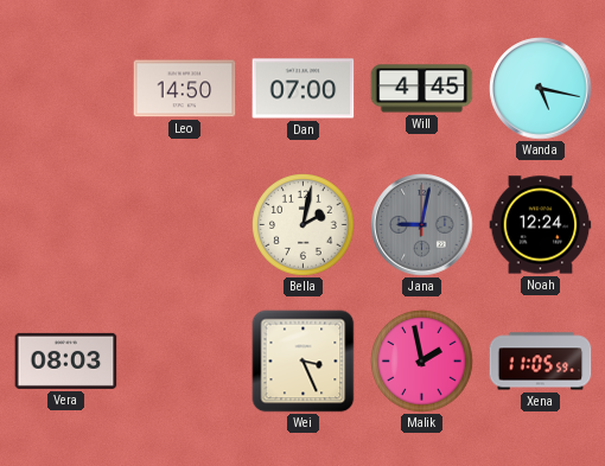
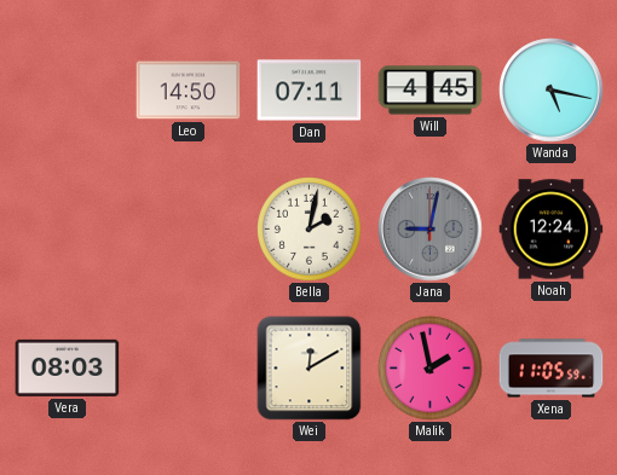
Dan: 07:00 -> 07:11
Wei: 3:26 -> 12:10
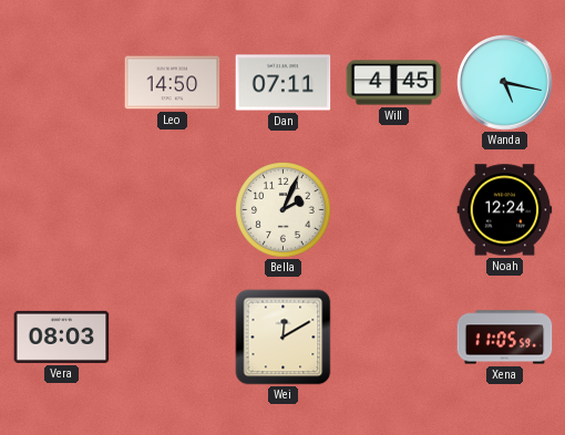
Bella: 2:02 -> 2:04
Jana: 9:02 -> none
Malik: 1:58 -> none
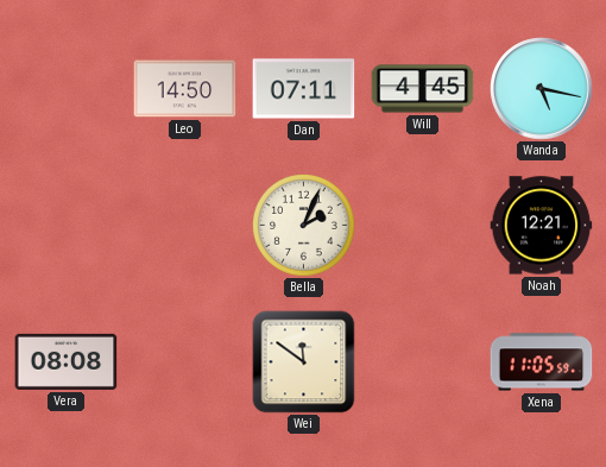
Noah: 12:24 -> 12:21
Vera: 08:03 -> 08:08
Wei: 12:10 -> 11:51
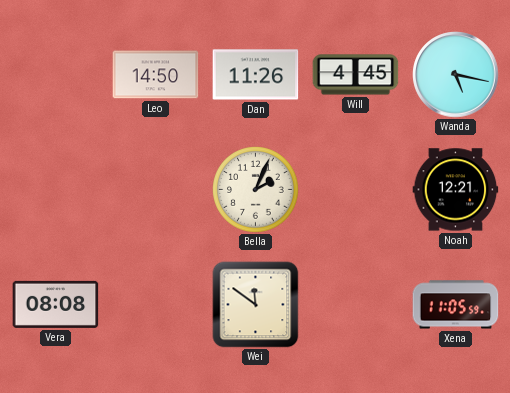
Dan: 07:11 -> 11:26
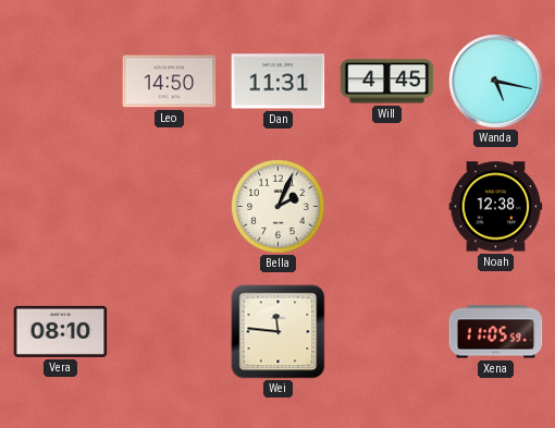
Dan: 11:26 -> 11:31
Noah: 12:21 -> 12:38
Vera: 08:08 -> 08:10
Wei: 11:51 -> 11:46
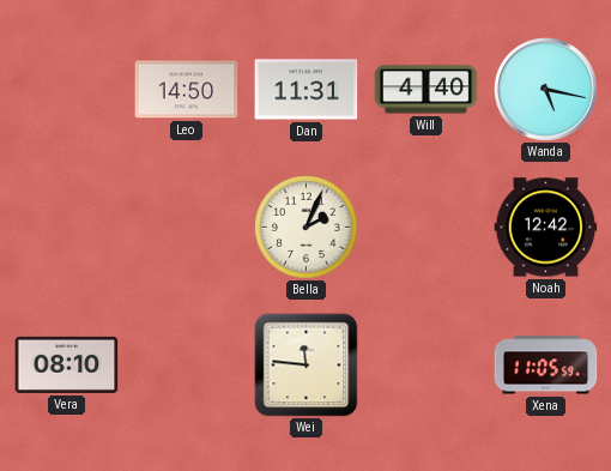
Will: 4:45 -> 4:40
Noah: 12:38 -> 12:42
